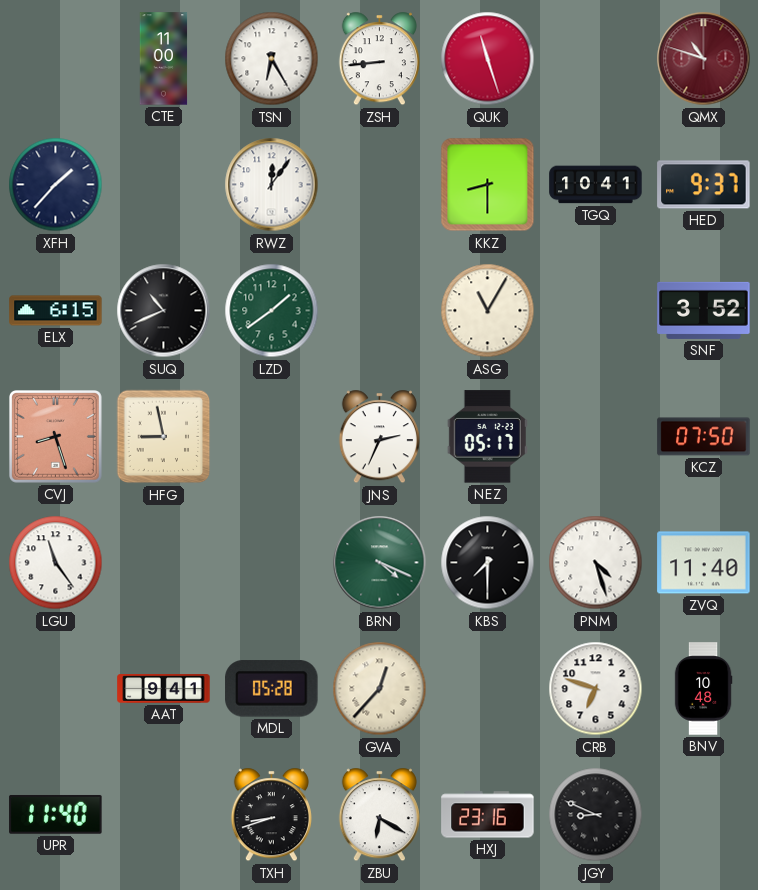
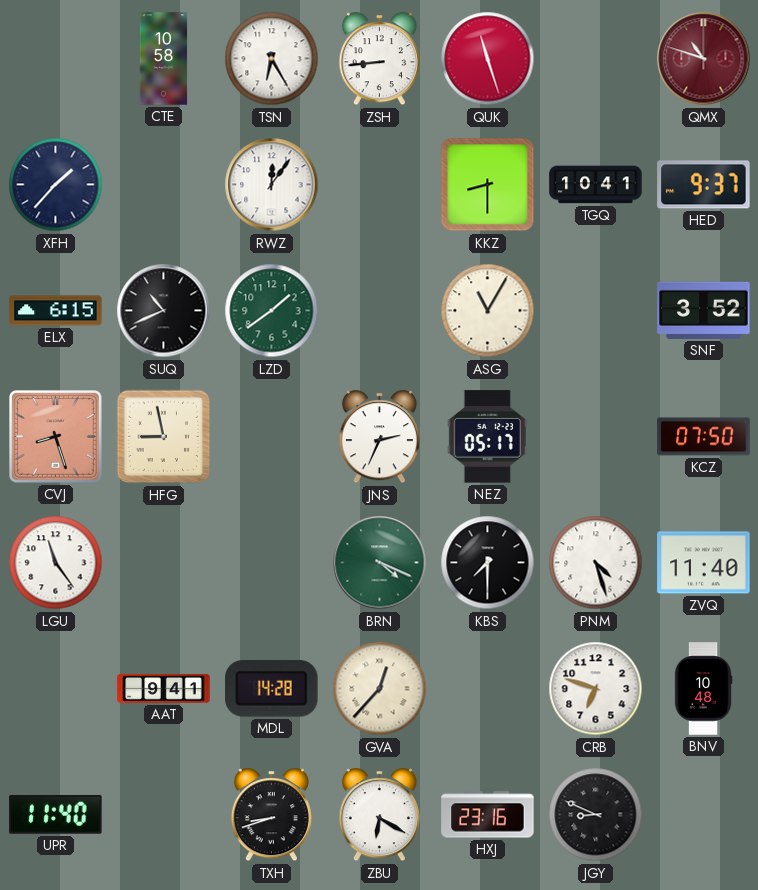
CTE: 11:00 -> 10:58
MDL: 05:28 -> 14:28
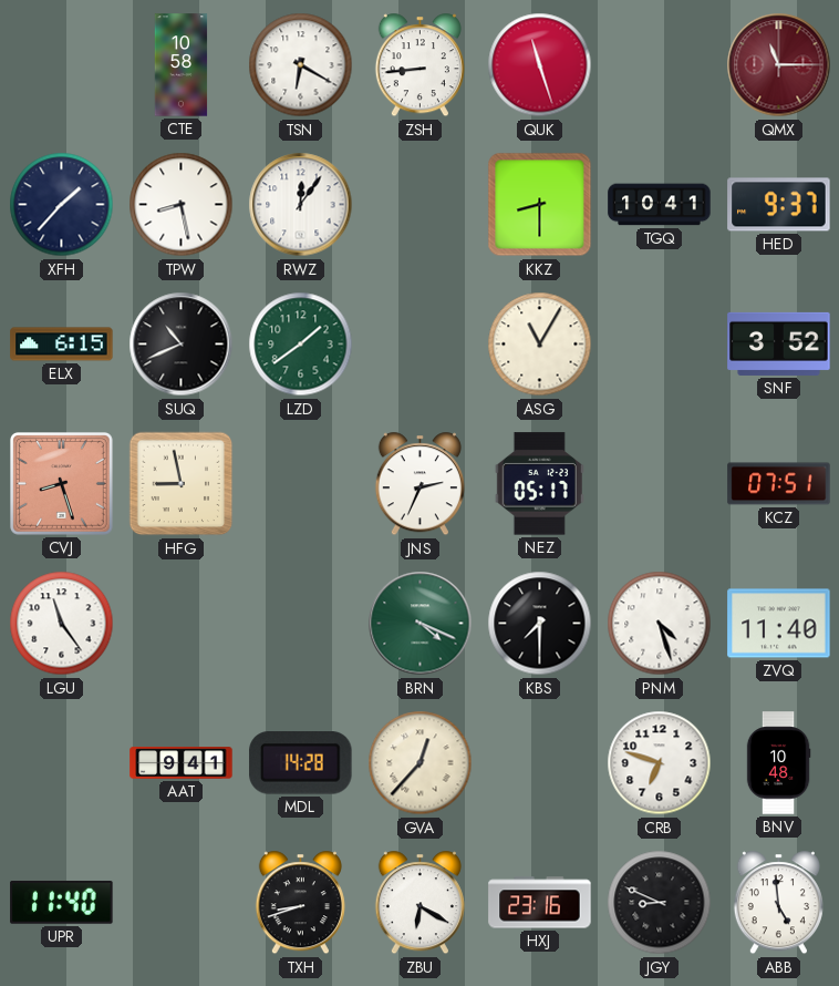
TSN: 6:25 -> 6:20
QMX: 10:48 -> 11:15
TPW: none -> 8:28
KCZ: 07:50 -> 07:51
ABB: none -> 4:59
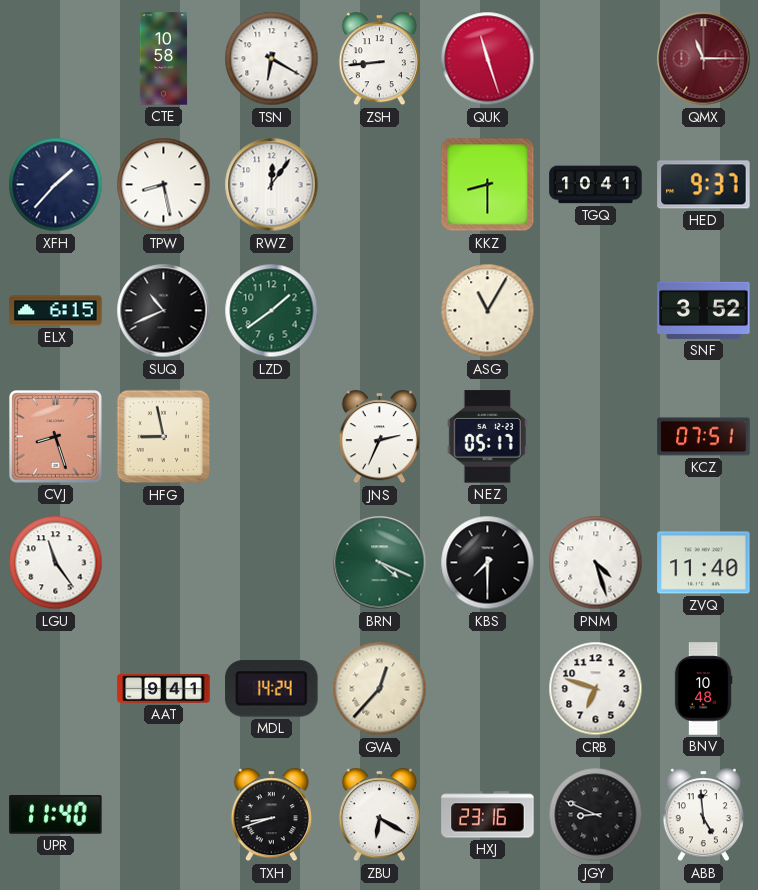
MDL: 14:28 -> 14:24
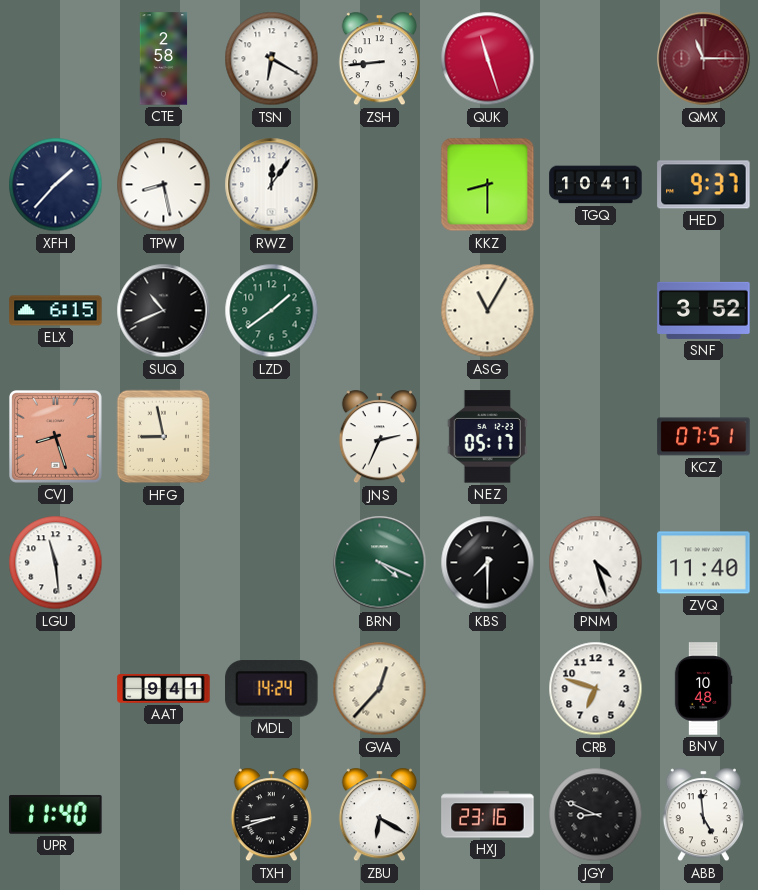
CTE: 10:58 -> 2:58
LGU: 11:24 -> 11:29
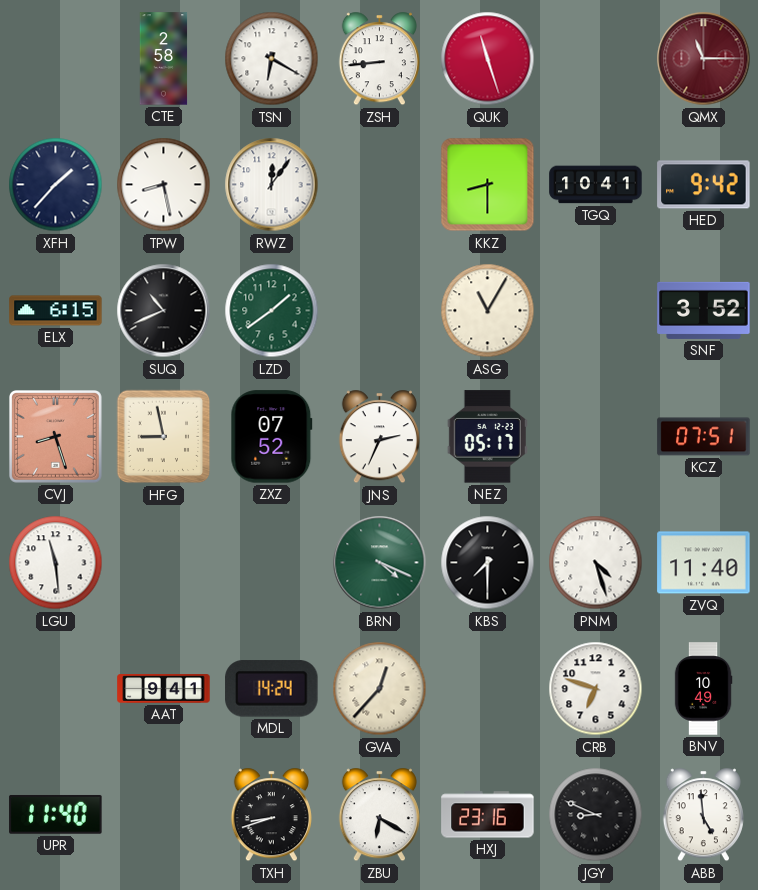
HED: 9:37 -> 9:42
ZXZ: none -> 07:52
BNV: 10:48 -> 10:49
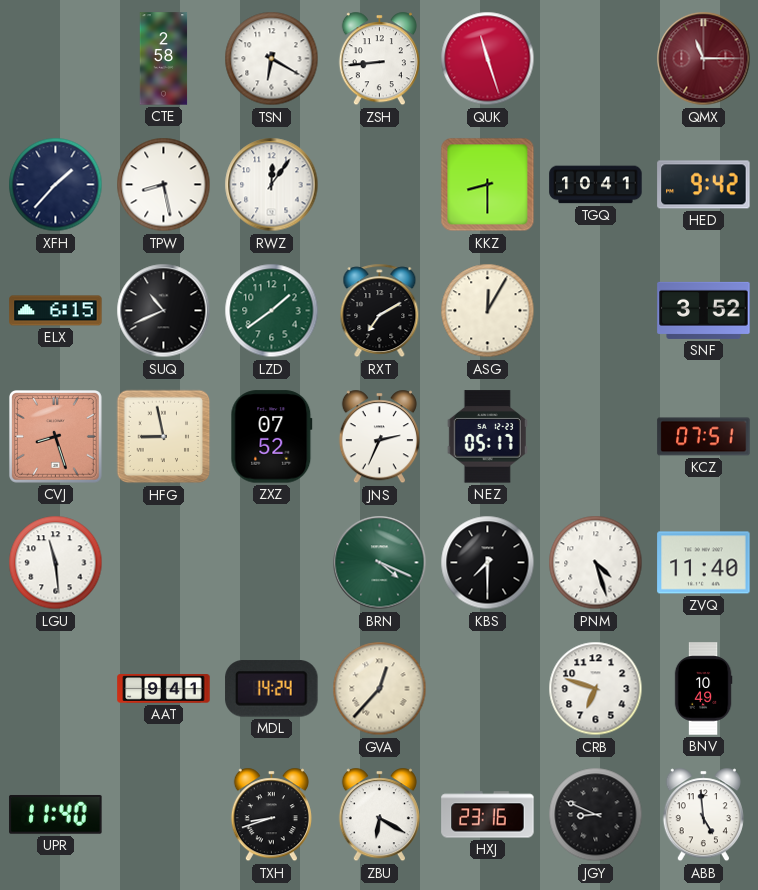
RXT: none -> 7:10
ASG: 11:05 -> 12:05
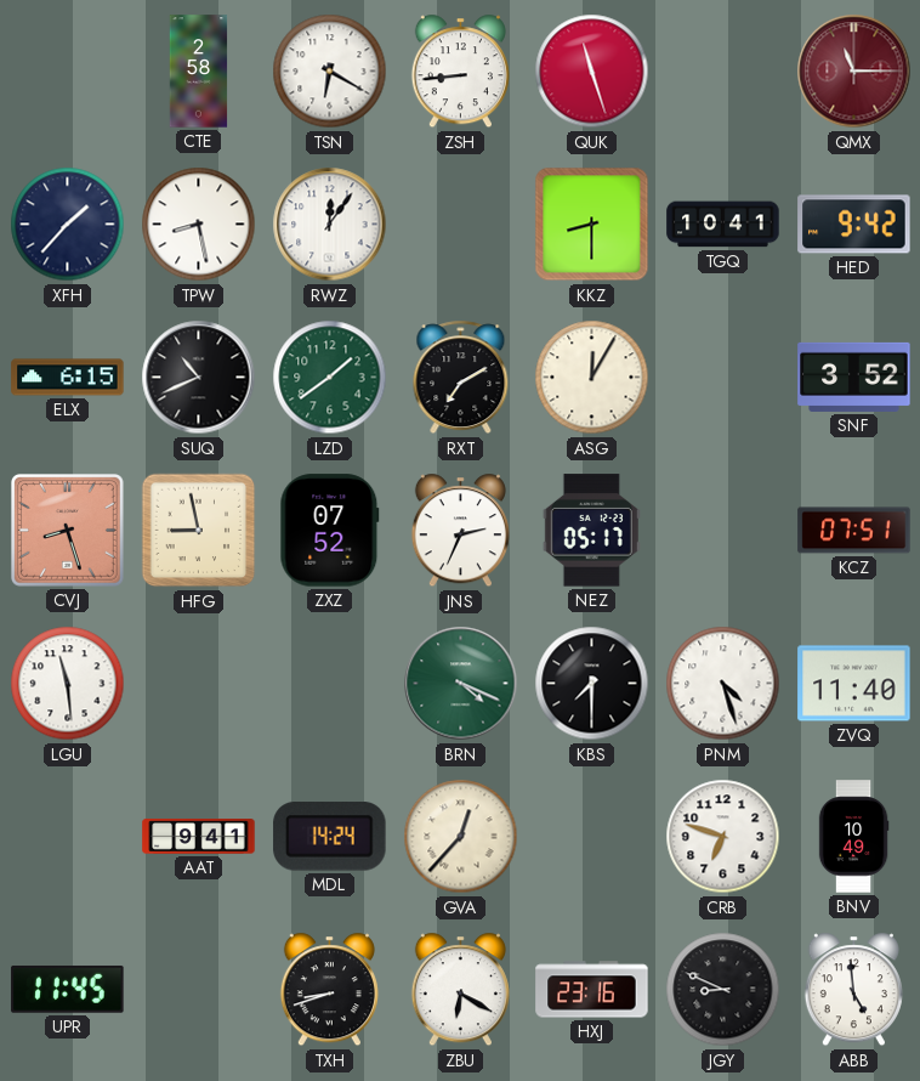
UPR: 11:40 -> 11:45
